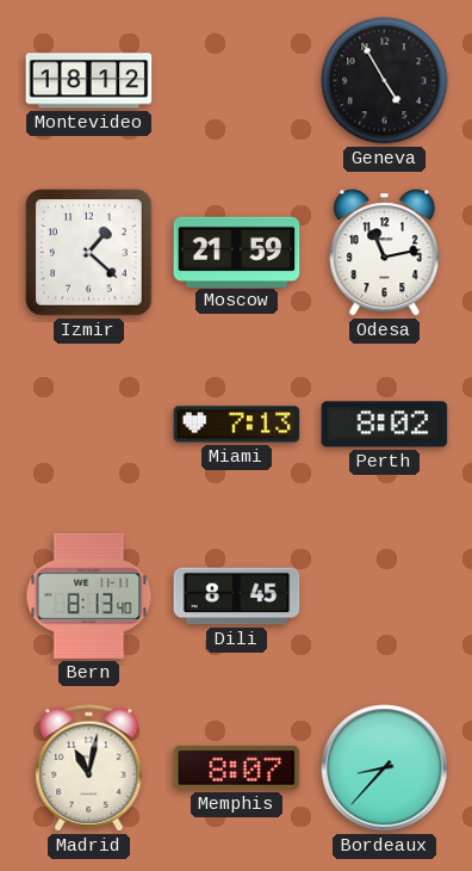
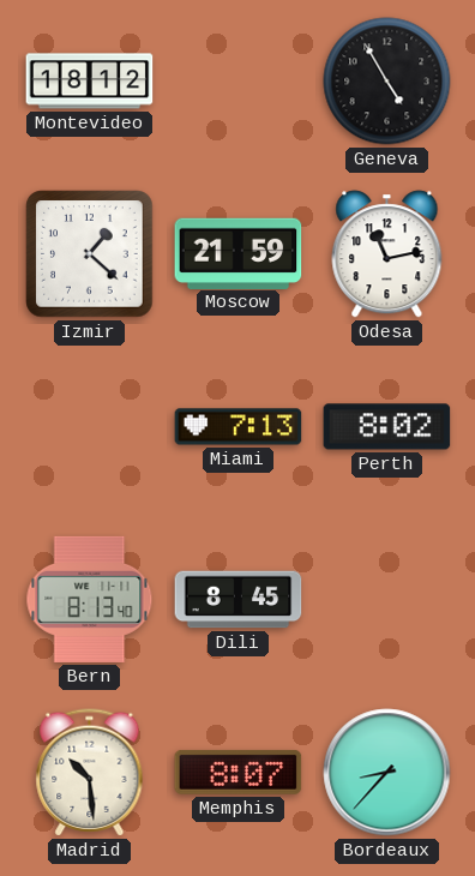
Madrid: 11:02 -> 10:29
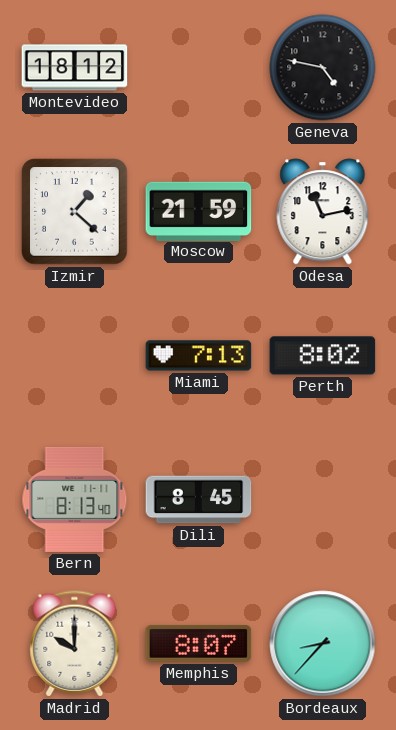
Geneva: 4:55 -> 4:47
Madrid: 10:29 -> 10:00
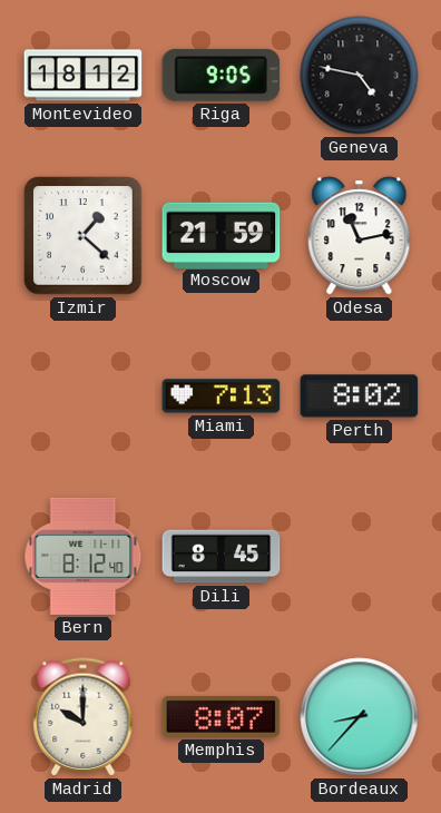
Riga: none -> 9:05
Bern: 8:13 -> 8:12
